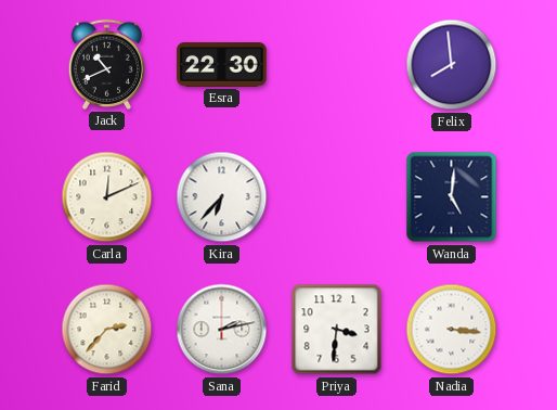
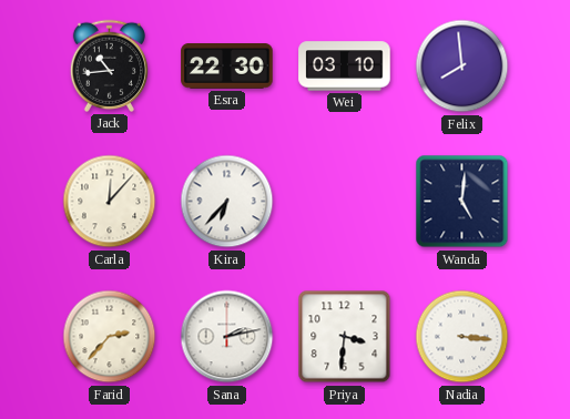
Jack: 10:41 -> 10:44
Wei: none -> 03:10
Carla: 12:11 -> 12:07
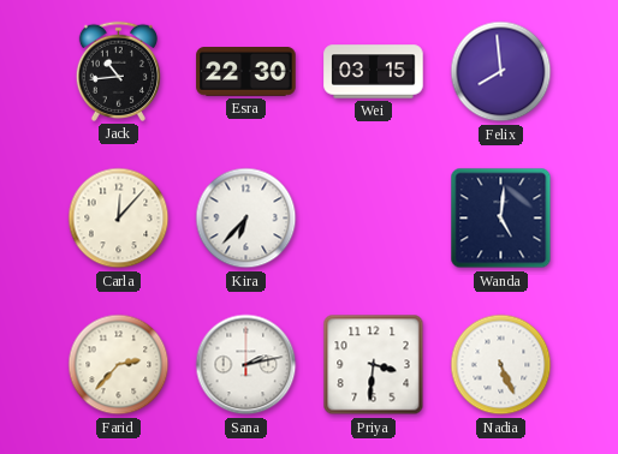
Wei: 03:10 -> 03:15
Nadia: 3:16 -> 5:26
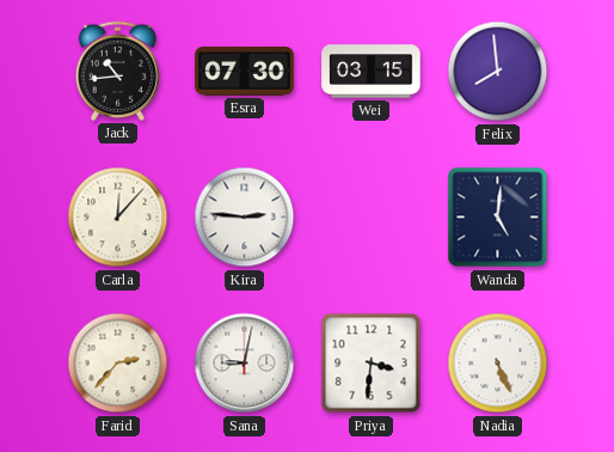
Esra: 22:30 -> 07:30
Kira: 6:37 -> 2:46
Sana: 2:13 -> 9:02
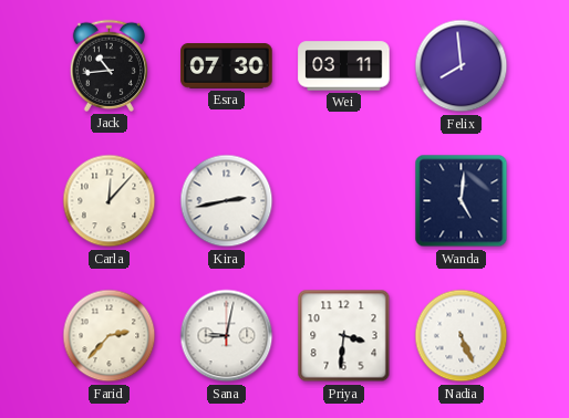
Wei: 03:15 -> 03:11
Kira: 2:46 -> 2:43
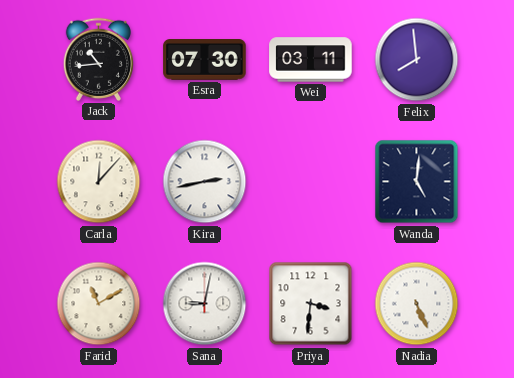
Farid: 2:37 -> 11:10
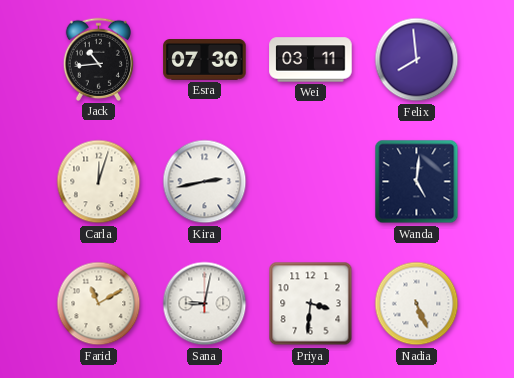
Carla: 12:07 -> 12:03
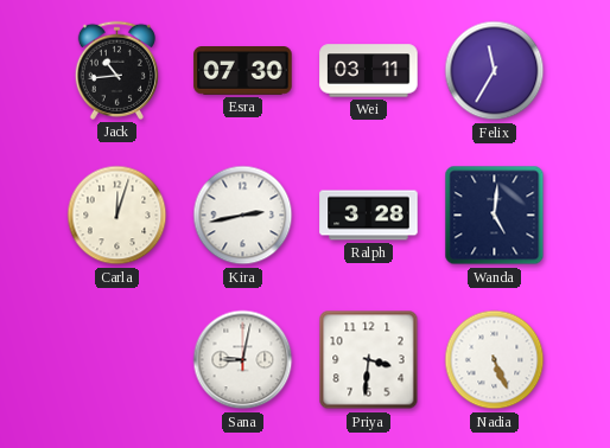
Felix: 7:59 -> 11:35
Ralph: none -> 3:28
Farid: 11:10 -> none
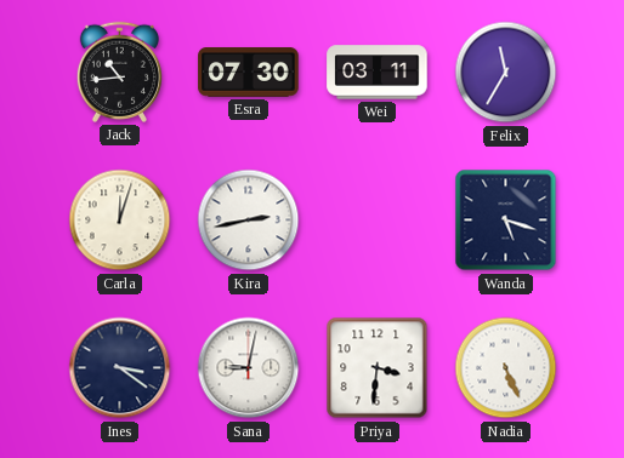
Ralph: 3:28 -> none
Wanda: 5:01 -> 5:18
Ines: none -> 3:21
